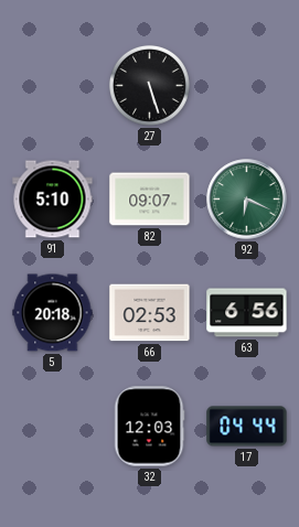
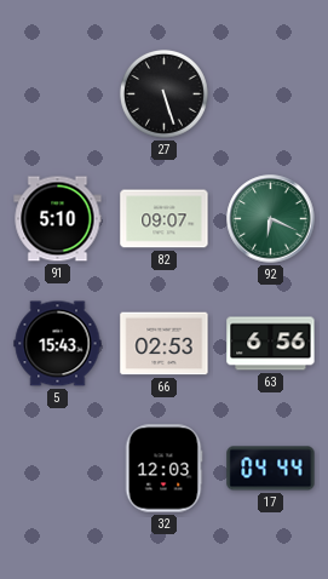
5: 20:18 -> 15:43
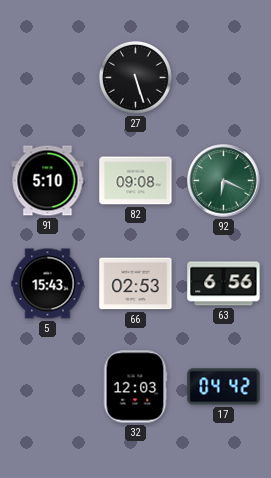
82: 09:07 -> 09:08
17: 04:44 -> 04:42
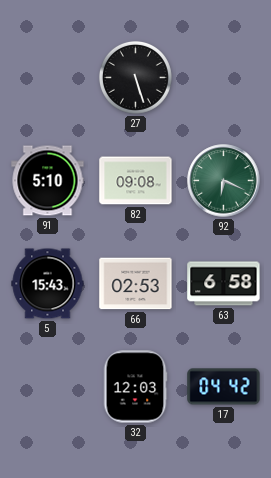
63: 6:56 -> 6:58
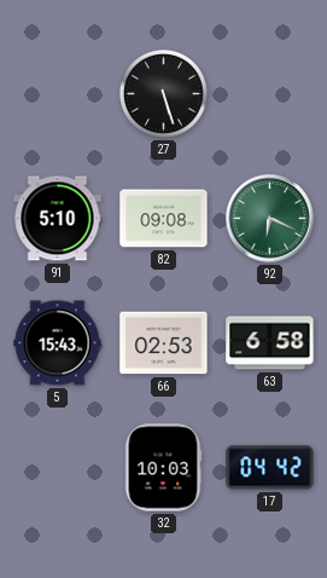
32: 12:03 -> 10:03
